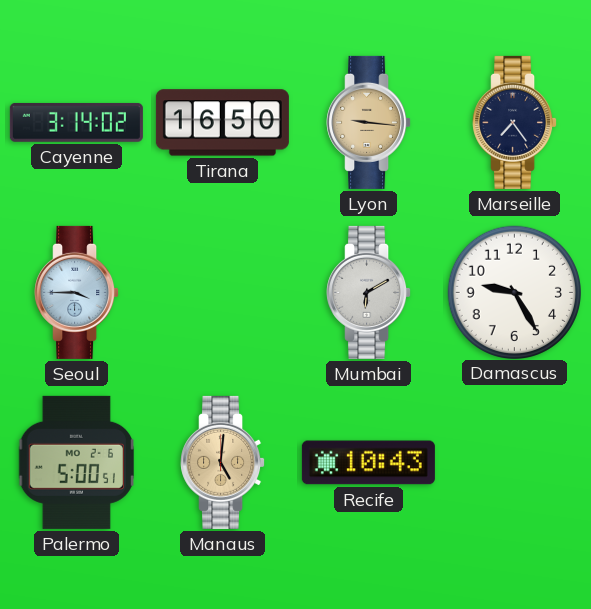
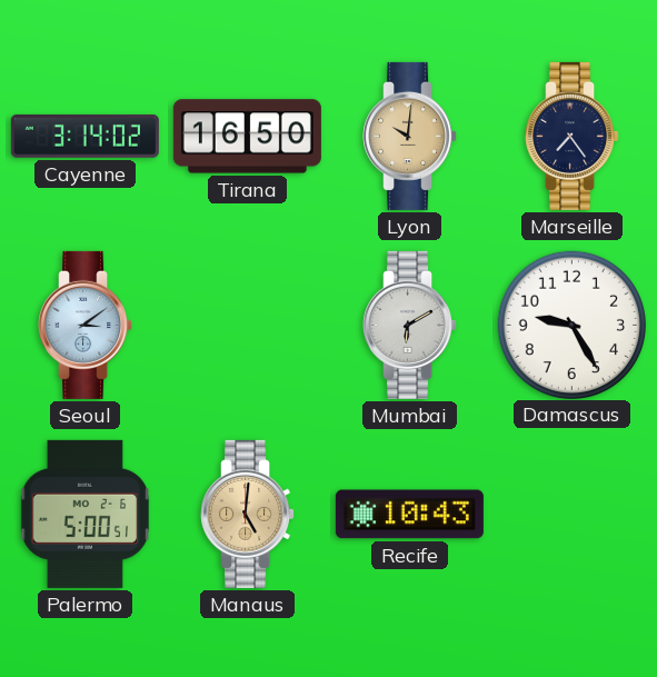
Lyon: 9:16 -> 10:01
Seoul: 3:45 -> 3:09
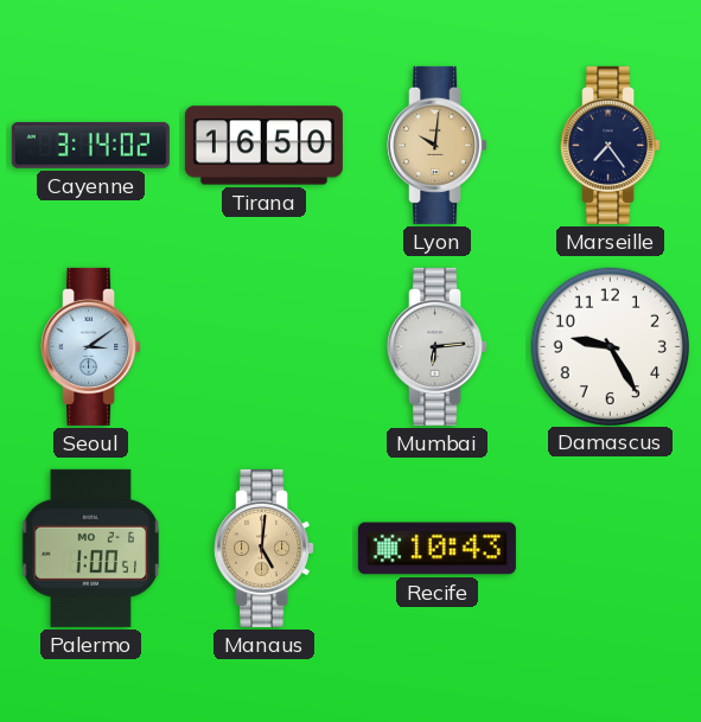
Mumbai: 6:10 -> 6:14
Palermo: 5:00 -> 1:00
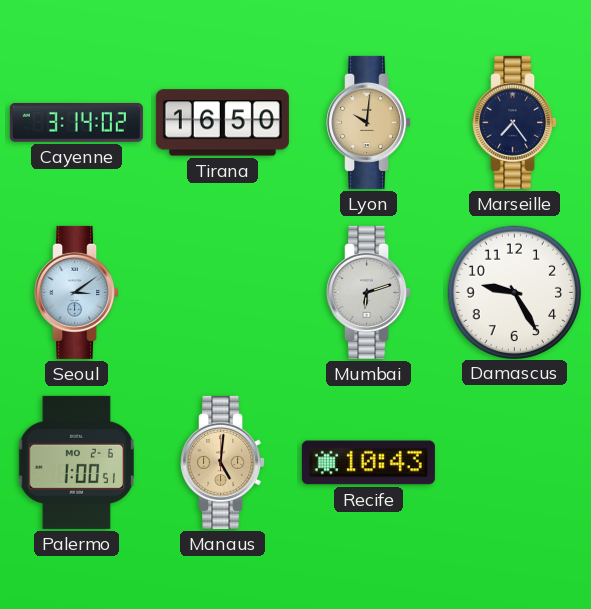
Mumbai: 6:14 -> 6:12
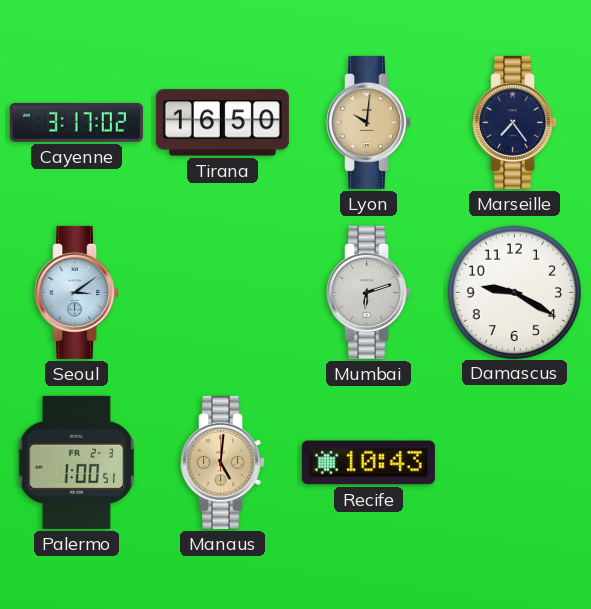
Cayenne: 3:14 -> 3:17
Damascus: 9:25 -> 9:20
Palermo date: MO 2-6 -> FR 2-3
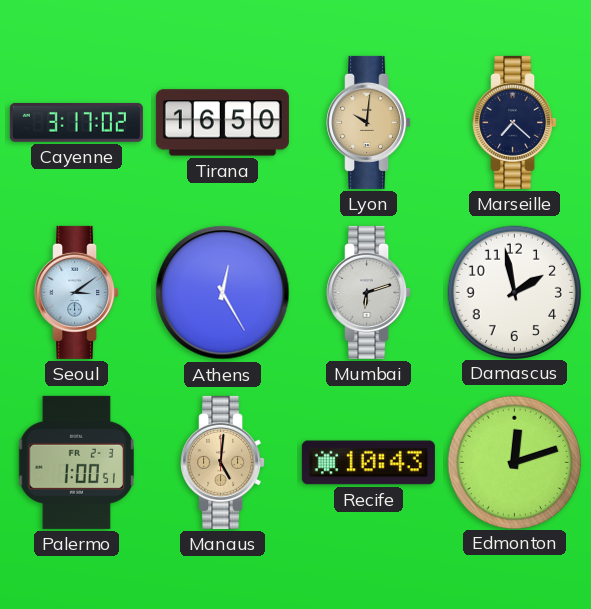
Marseille: 7:24 -> 7:22
Athens: none -> 12:25
Damascus: 9:20 -> 1:58
Edmonton: none -> 12:12
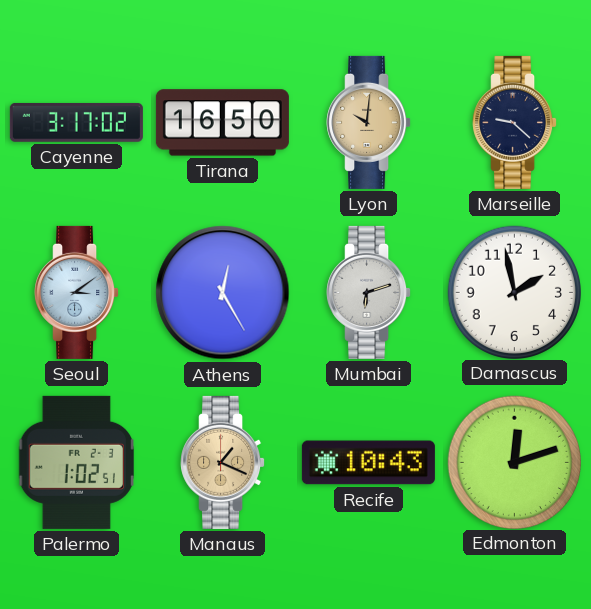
Marseille: 7:22 -> 9:22
Palermo: 1:00 -> 1:02
Manaus: 5:01 -> 1:19
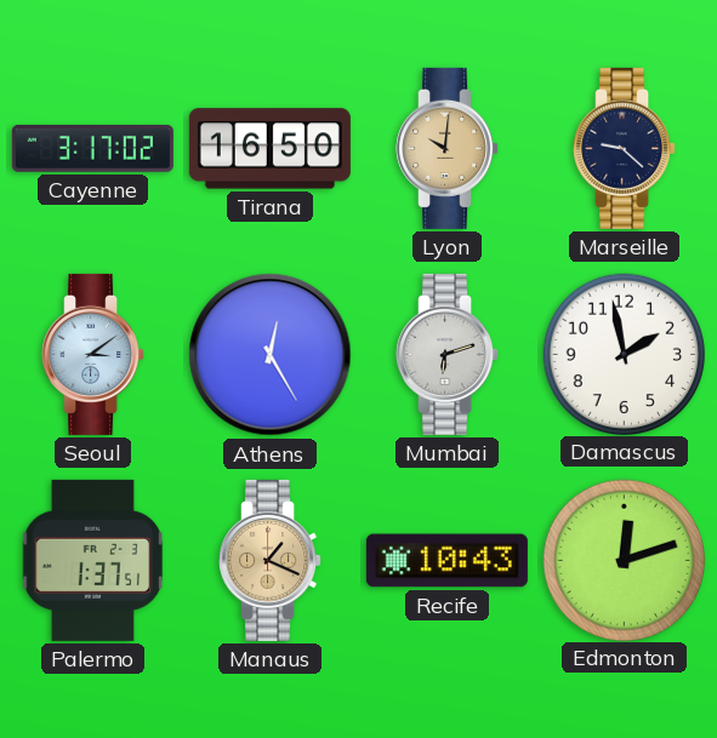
Palermo: 1:02 -> 1:37
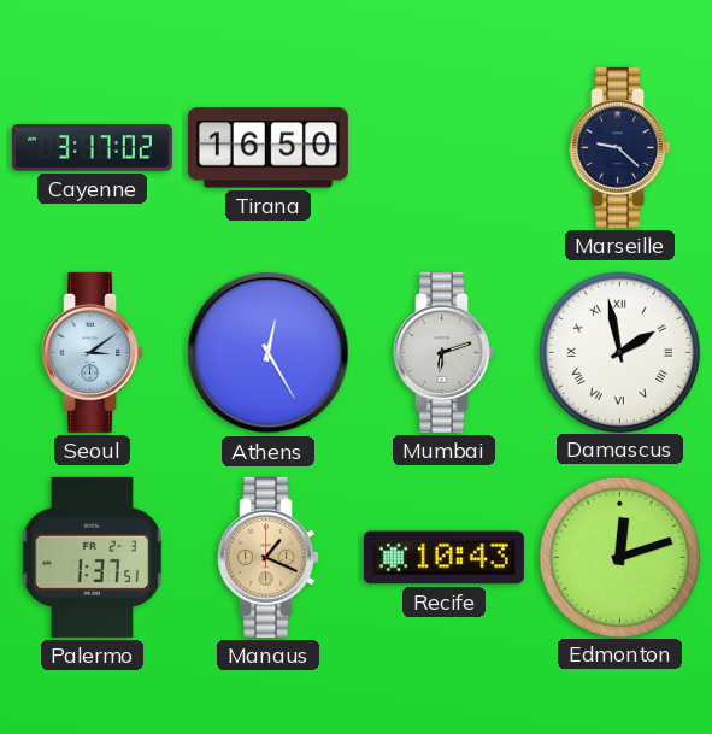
Lyon: 10:01 -> none
Damascus numerals: Arabic -> Roman
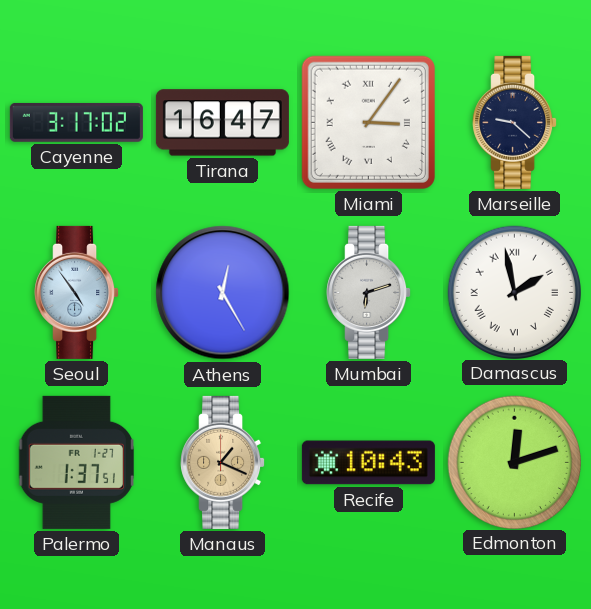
Tirana: 16:50 -> 16:47
Miami: none -> 3:06
Seoul: 3:09 -> 4:54
Palermo date: FR 2-3 -> FR 1-27
